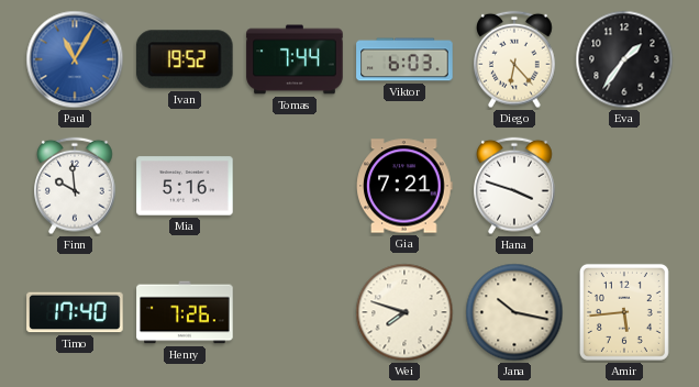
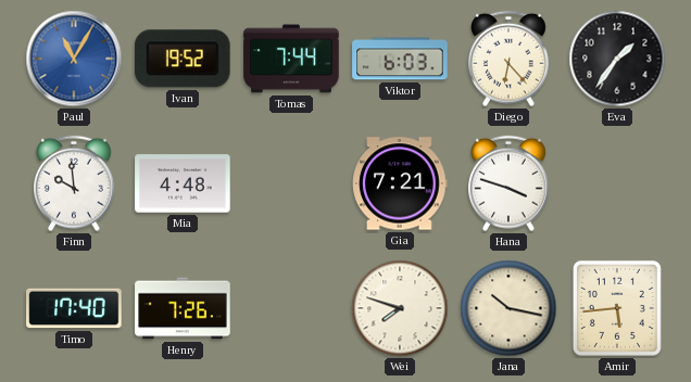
Mia: 5:16 -> 4:48
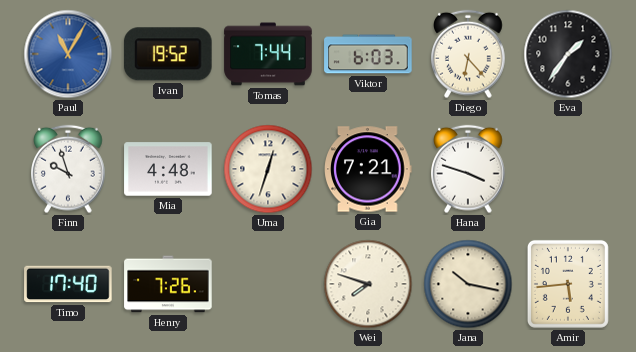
Finn: 9:59 -> 9:57
Uma: none -> 12:33
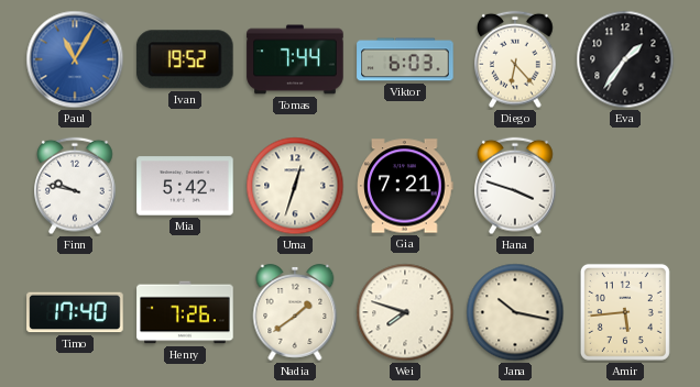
Finn: 9:57 -> 9:47
Mia: 4:48 -> 5:42
Nadia: none -> 1:39
